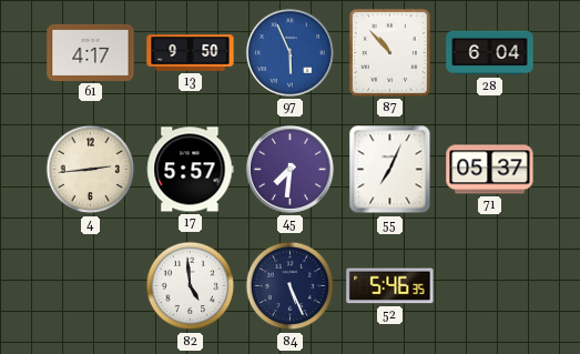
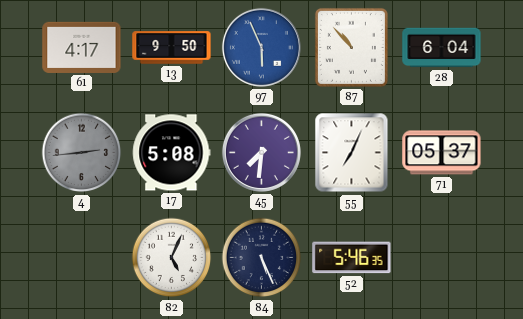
4 dial: cream -> grey
17: 5:57 -> 5:08
82: 4:59 -> 5:04
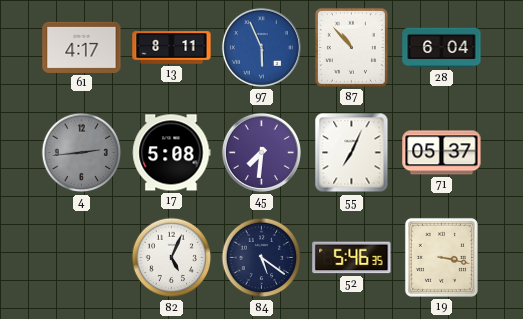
13: 9:50 -> 8:11
84: 5:26 -> 5:21
19: none -> 3:17
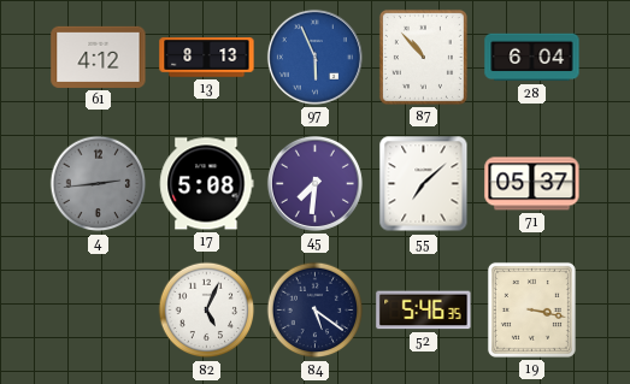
61: 4:17 -> 4:12
13: 8:11 -> 8:13
55: 7:04 -> 7:08
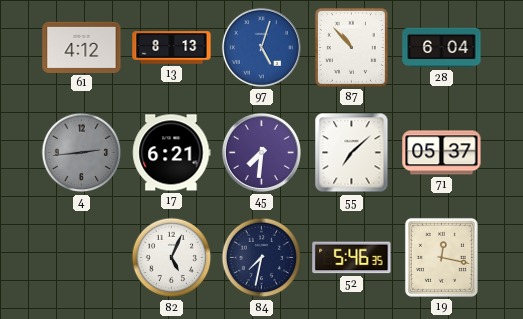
97: 5:56 -> 5:03
17: 5:08 -> 6:21
84: 5:21 -> 7:32
19: 3:17 -> 12:17
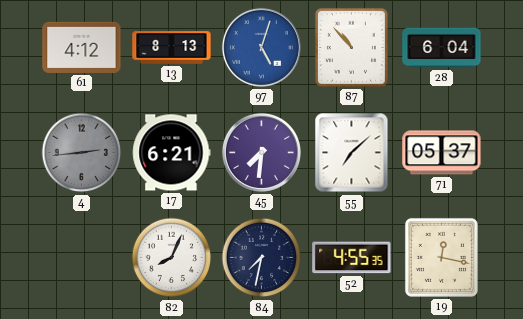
82: 5:04 -> 8:04
52: 5:46 -> 4:55
